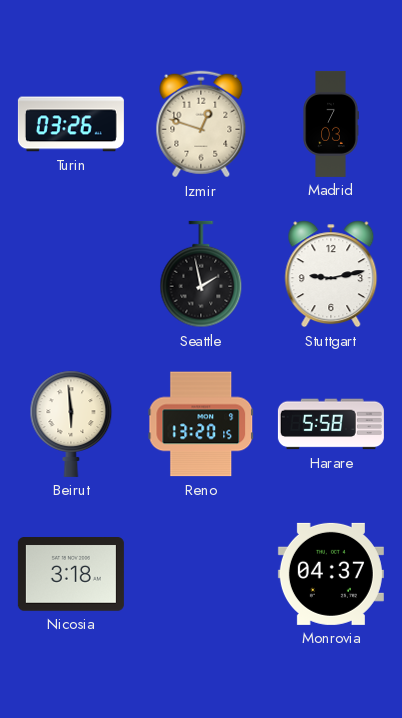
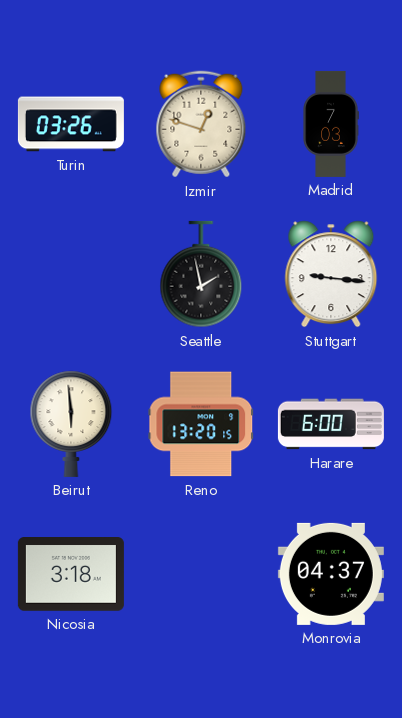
Stuttgart: 9:13 -> 9:16
Harare: 5:58 -> 6:00
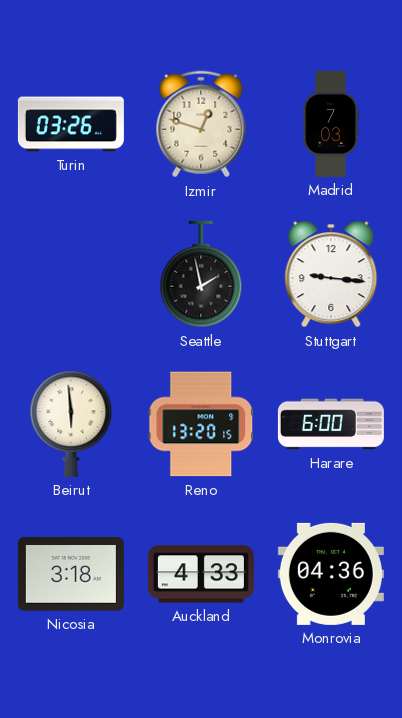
Auckland: none -> 4:33
Monrovia: 04:37 -> 04:36
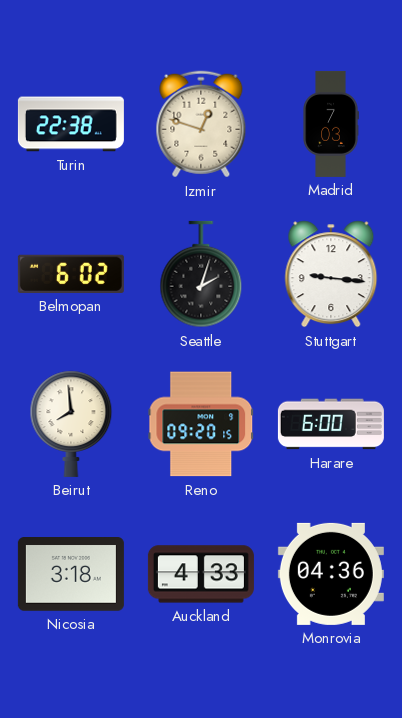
Turin: 03:26 -> 22:38
Belmopan: none -> 6:02
Seattle: 1:58 -> 2:03
Beirut: 5:59 -> 7:59
Reno: 13:20 -> 09:20
